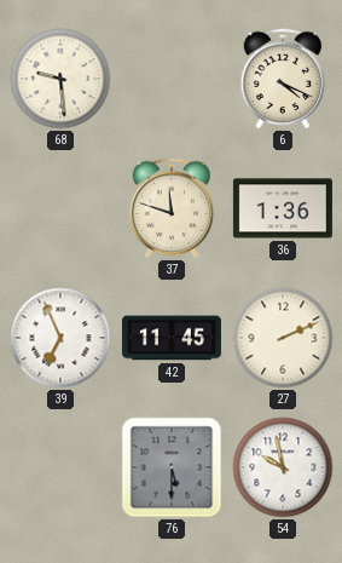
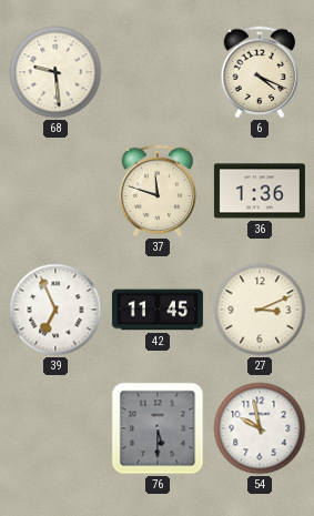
27: 2:11 -> 3:11
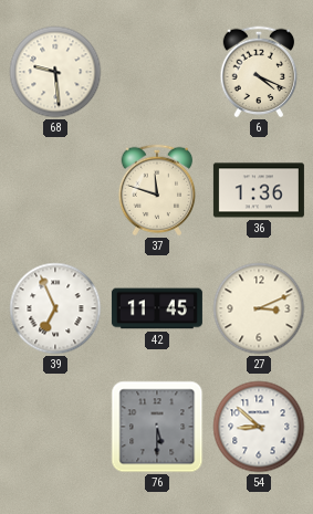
54: 9:58 -> 8:52
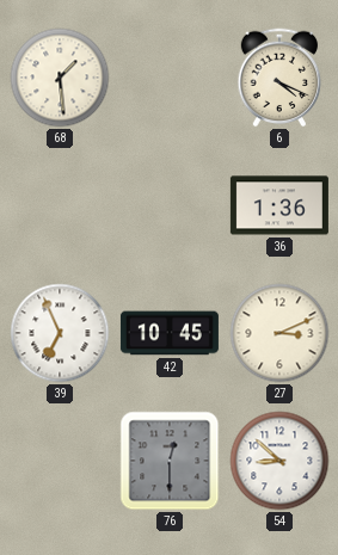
68: 9:29 -> 1:29
37: 11:48 -> none
42: 11:45 -> 10:45
76: 5:30 -> 12:30
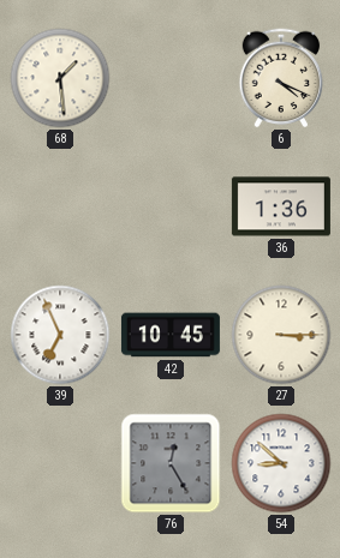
27: 3:11 -> 3:15
76: 12:30 -> 12:25
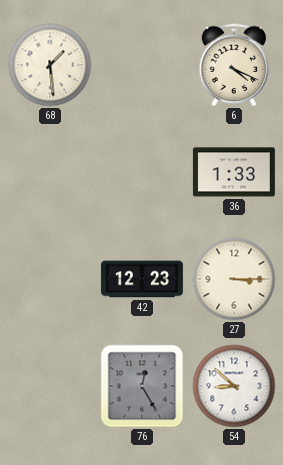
36: 1:36 -> 1:33
39: 6:56 -> none
42: 10:45 -> 12:23
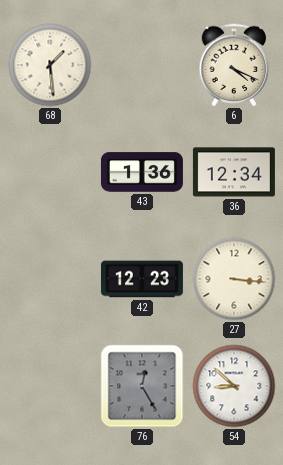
43: none -> 1:36
36: 1:33 -> 12:34
27: 3:15 -> 3:16
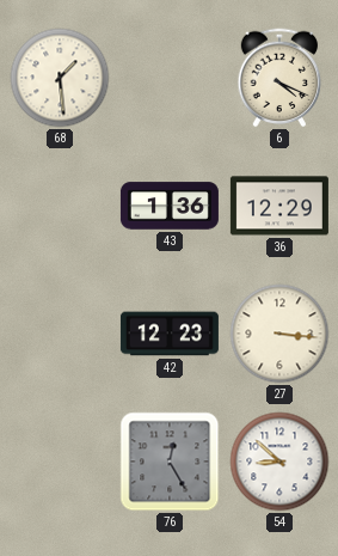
36: 12:34 -> 12:29
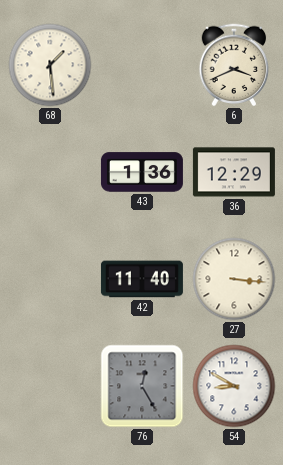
6: 4:19 -> 3:41
42: 12:23 -> 11:40
54: 8:52 -> 8:50
